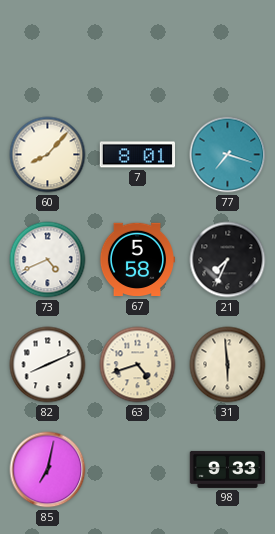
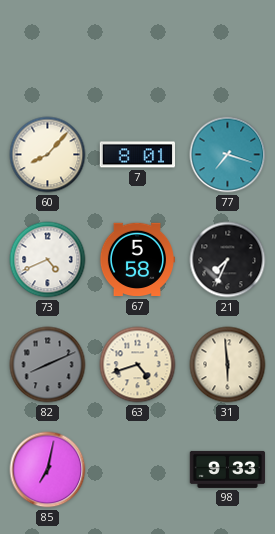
82 dial: white -> grey
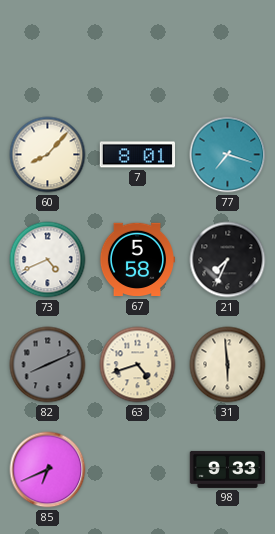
85: 7:02 -> 6:41
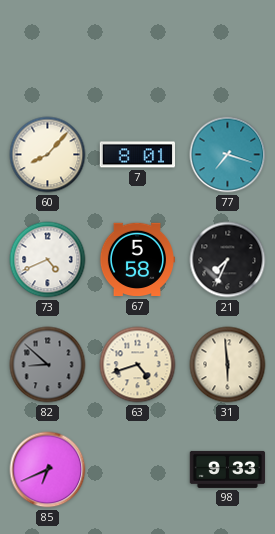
82: 8:11 -> 8:52
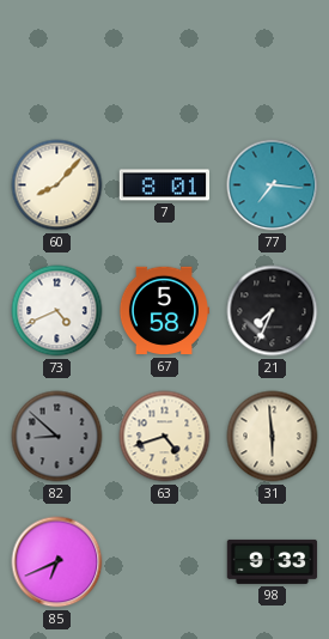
77: 7:18 -> 7:16
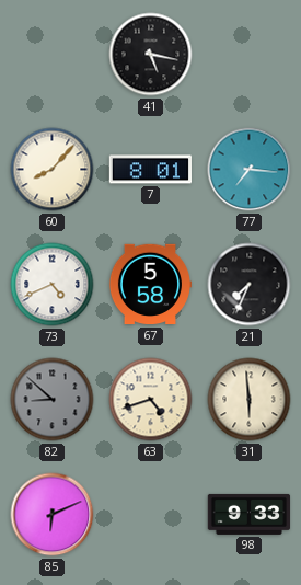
41: none -> 5:17
85: 6:41 -> 6:11
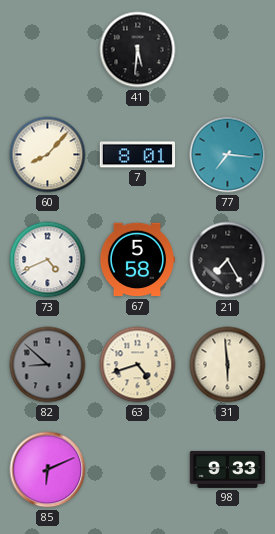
41: 5:17 -> 5:31
21: 7:34 -> 7:25
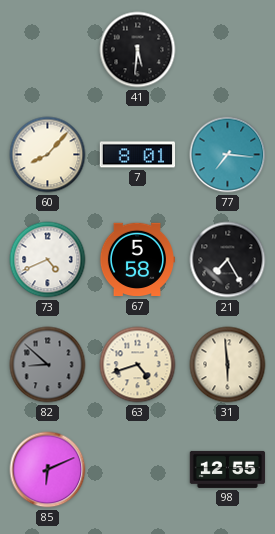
98: 9:33 -> 12:55
